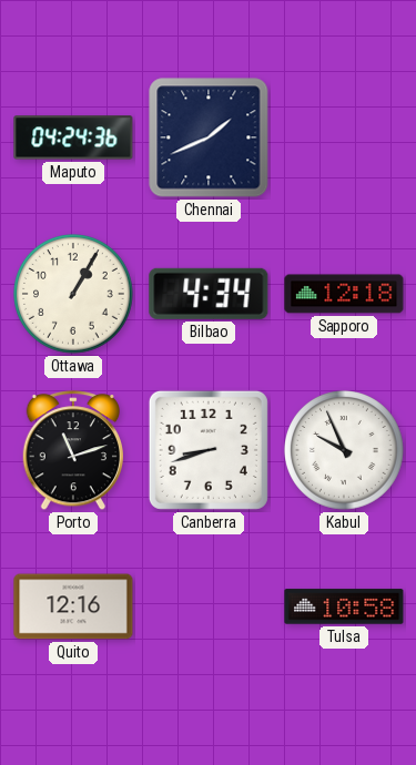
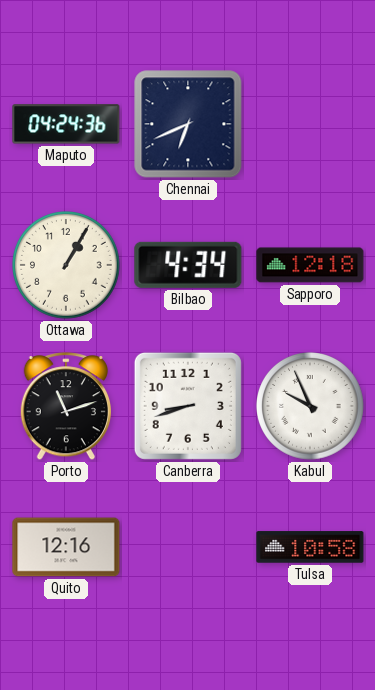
Chennai: 1:41 -> 6:41
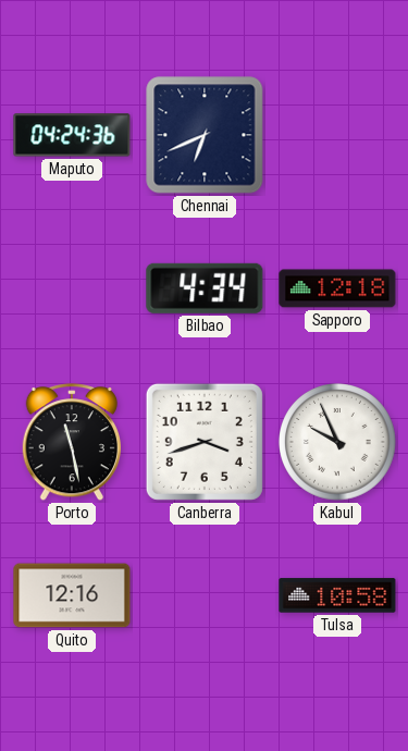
Ottawa: 1:05 -> none
Porto: 11:12 -> 11:28
Canberra: 8:42 -> 3:42
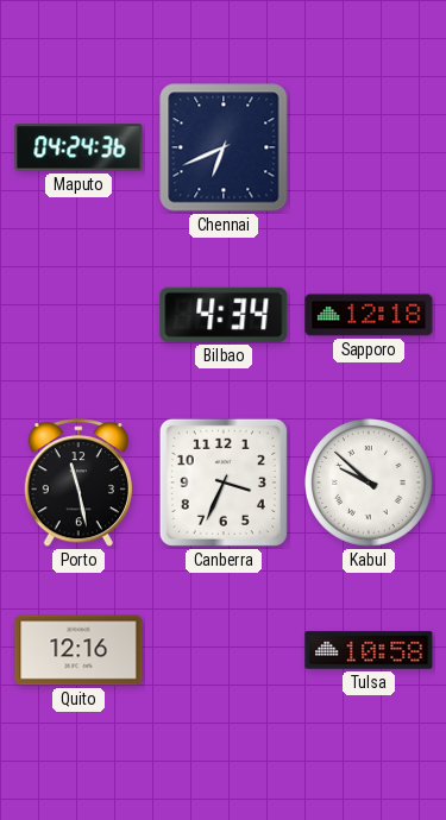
Canberra: 3:42 -> 3:34
Kabul: 9:56 -> 9:52
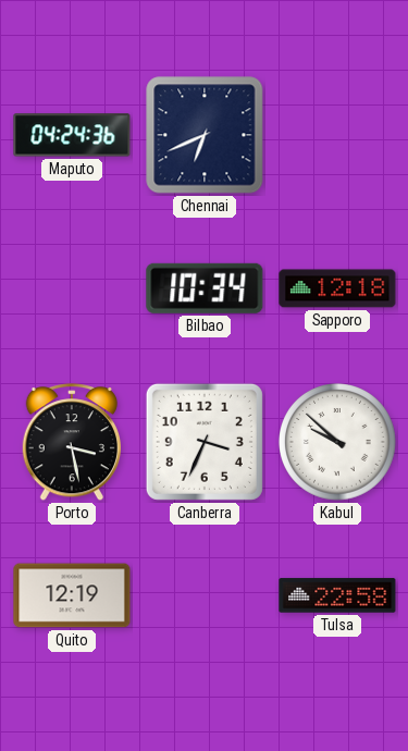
Bilbao: 4:34 -> 10:34
Porto: 11:28 -> 3:28
Quito: 12:16 -> 12:19
Tulsa: 10:58 -> 22:58
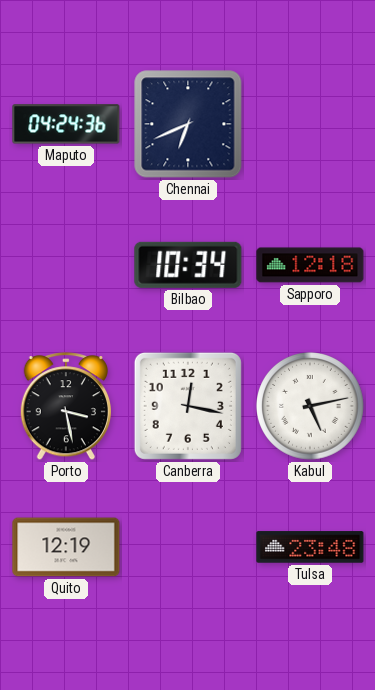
Canberra: 3:34 -> 12:17
Kabul: 9:52 -> 5:13
Tulsa: 22:58 -> 23:48
